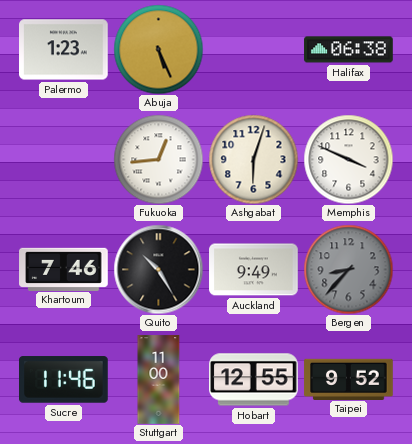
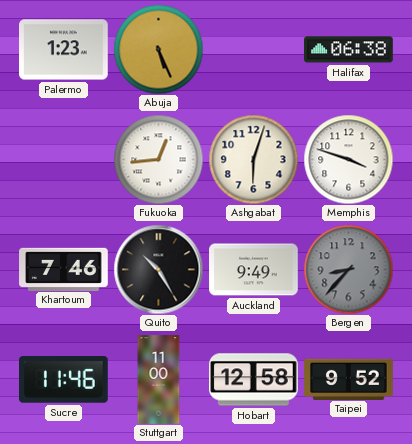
Memphis: 3:49 -> 3:48
Hobart: 12:55 -> 12:58
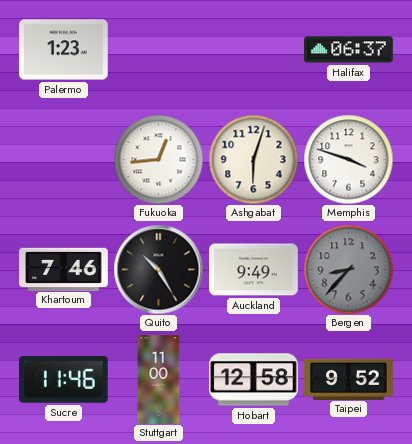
Abuja: 5:26 -> none
Halifax: 06:38 -> 06:37
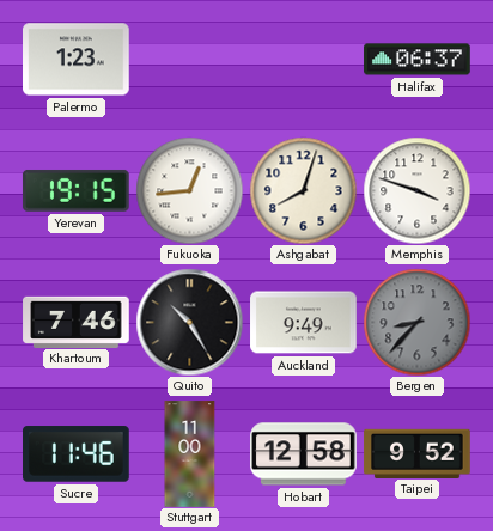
Yerevan: none -> 19:15
Ashgabat: 6:03 -> 8:03
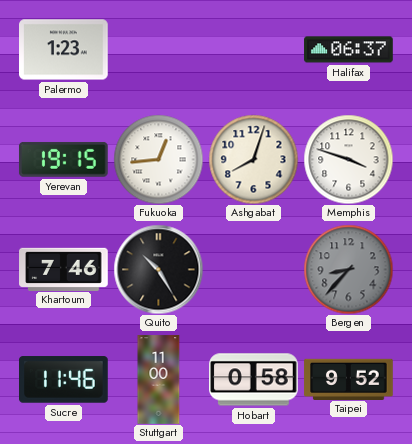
Auckland: 9:49 -> none
Hobart: 12:58 -> 0:58
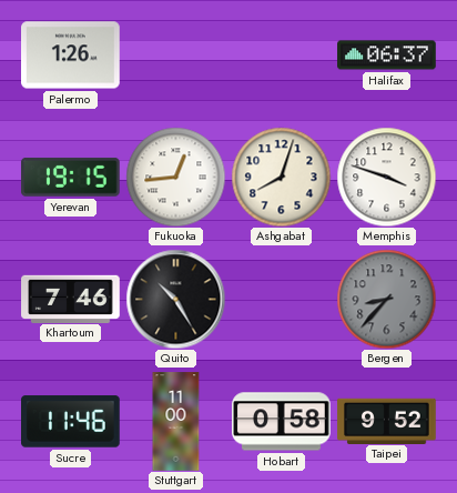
Palermo: 1:23 -> 1:26
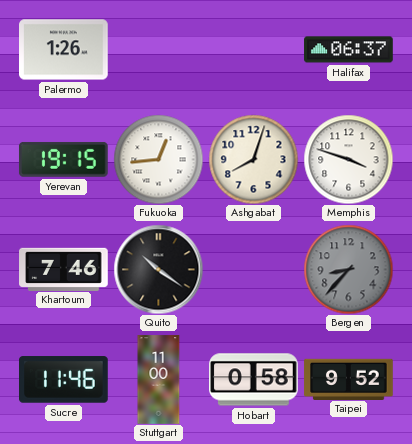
Quito: 10:25 -> 10:21
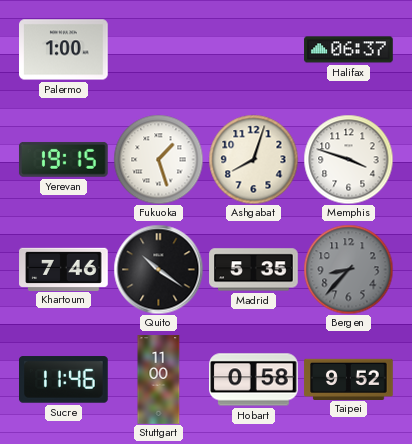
Palermo: 1:26 -> 1:00
Fukuoka: 12:44 -> 1:27
Madrid: none -> 5:35
